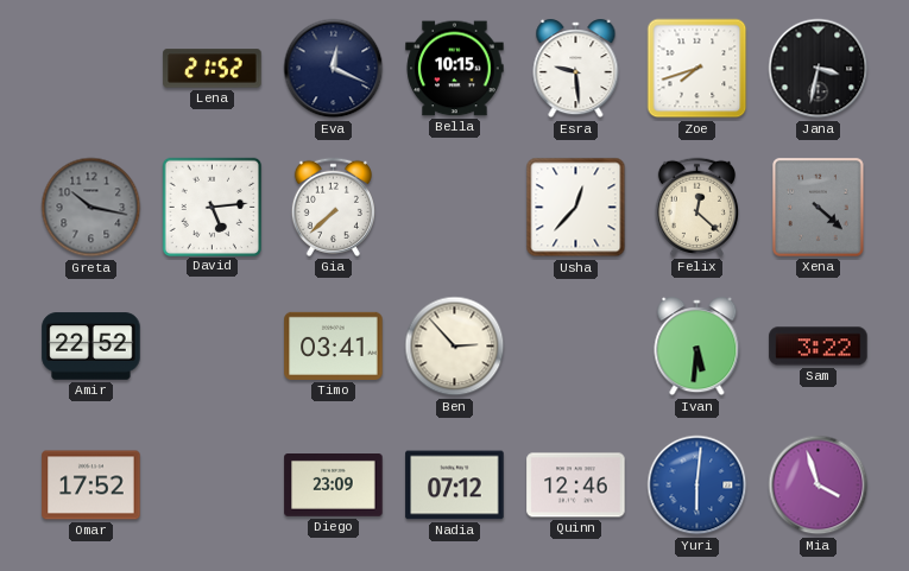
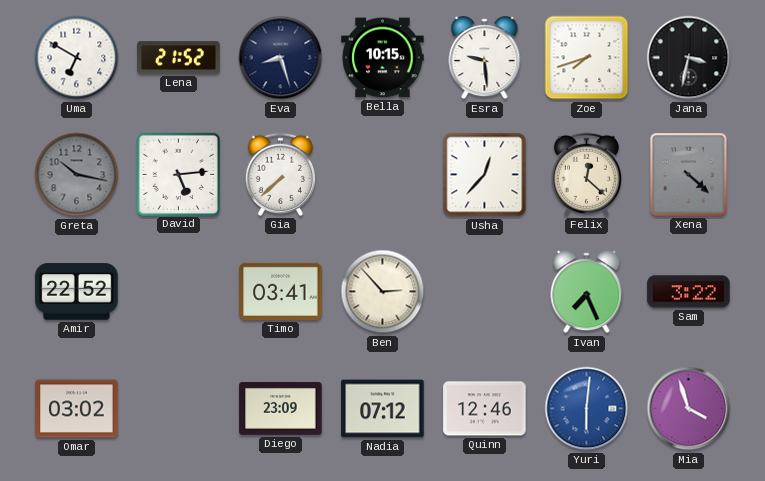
Uma: none -> 6:50
Eva: 12:19 -> 8:27
Ivan: 5:31 -> 7:26
Omar: 17:52 -> 03:02
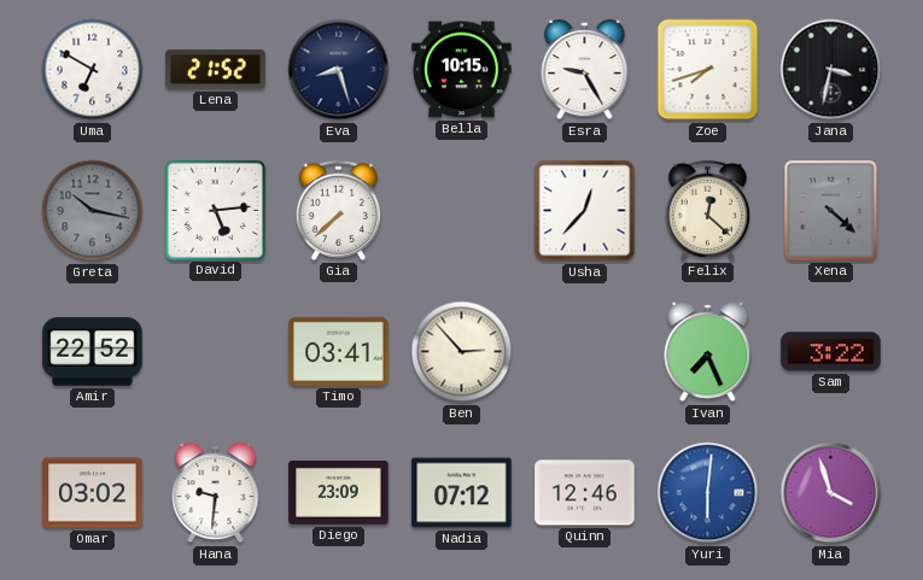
Esra: 9:29 -> 9:25
Hana: none -> 9:31
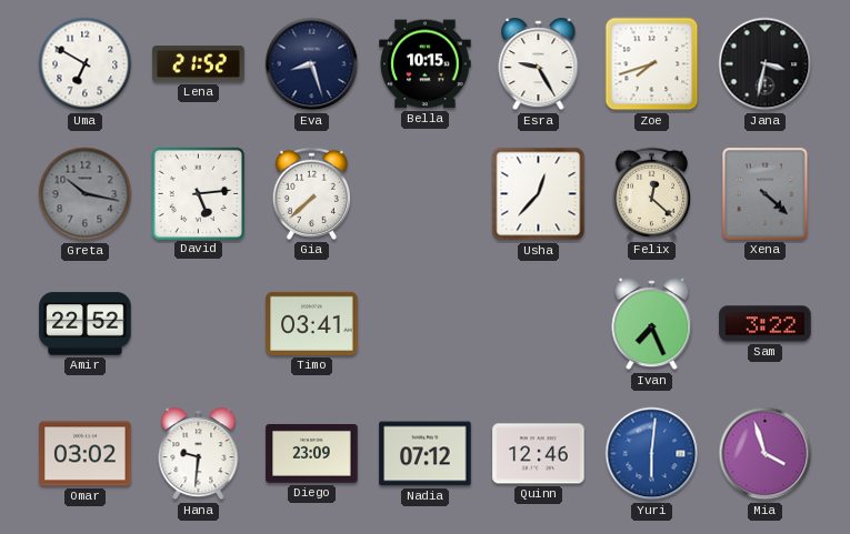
Ben: 2:53 -> none
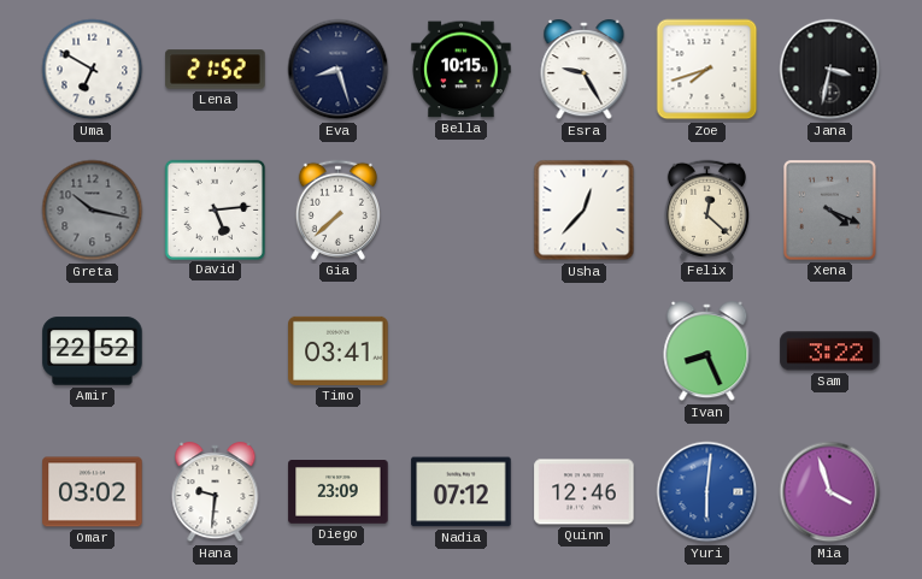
Xena: 4:22 -> 4:19
Ivan: 7:26 -> 8:26
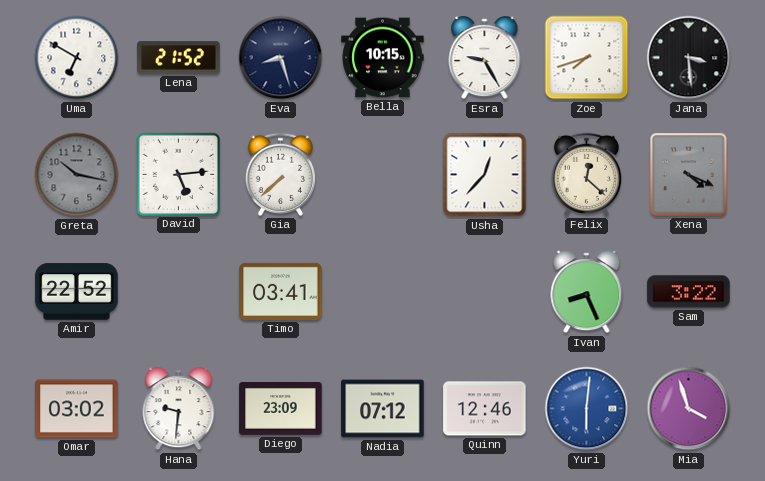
Jana: 3:32 -> 3:29
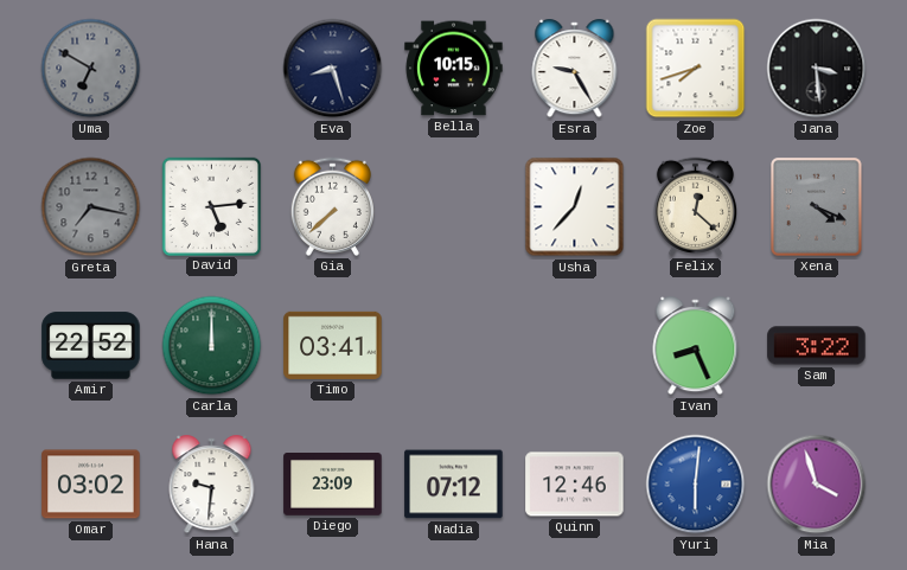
Uma dial: white -> grey
Lena: 21:52 -> none
Greta: 10:17 -> 7:17
Carla: none -> 12:00
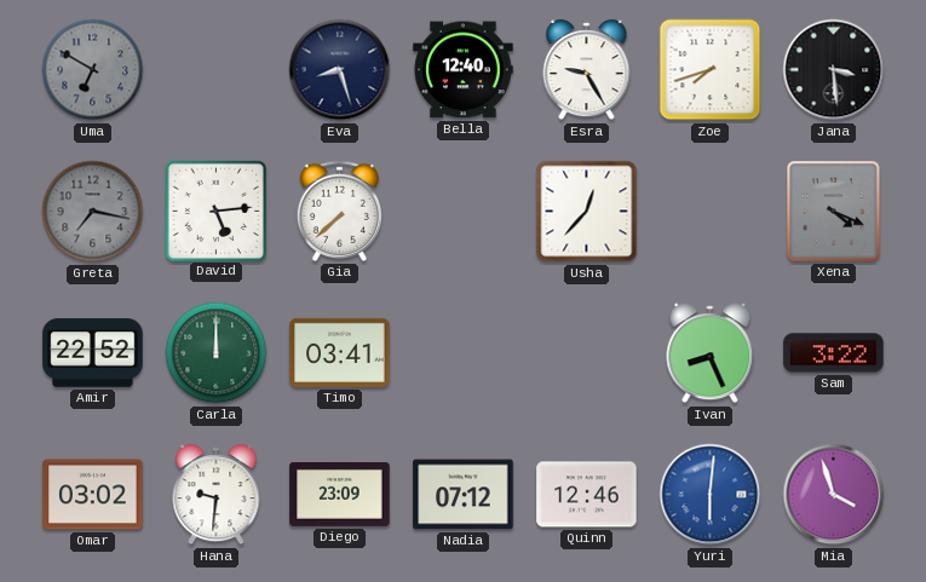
Bella: 10:15 -> 12:40
Felix: 12:22 -> none
